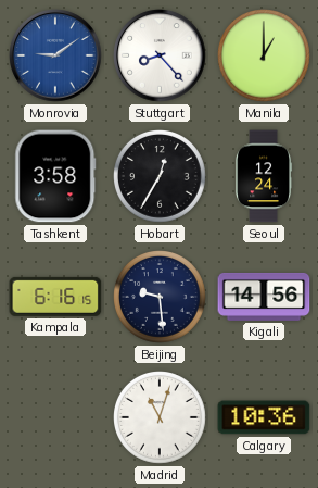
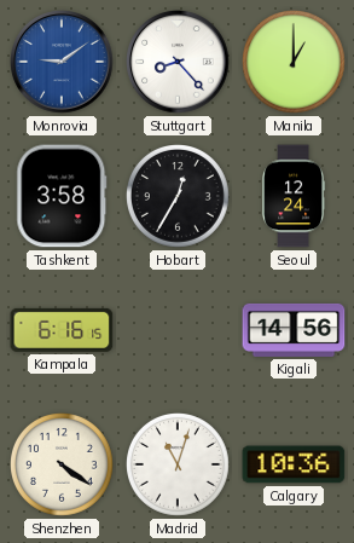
Beijing: 9:29 -> none
Shenzhen: none -> 4:21
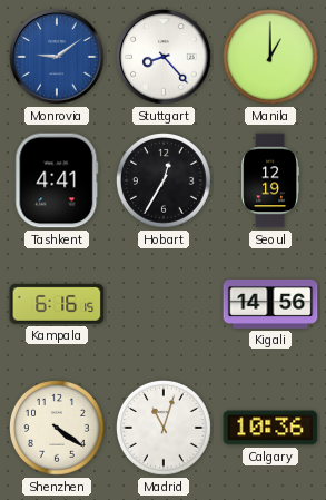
Tashkent: 3:58 -> 4:41
Seoul: 12:24 -> 12:19
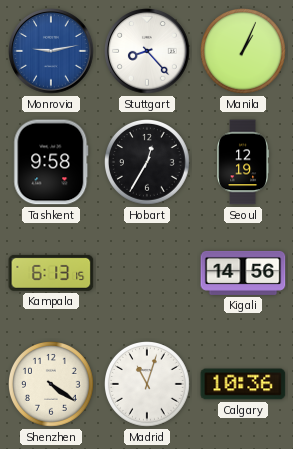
Monrovia: 9:09 -> 9:13
Manila: 1:00 -> 1:04
Tashkent: 4:41 -> 9:58
Kampala: 6:16 -> 6:13
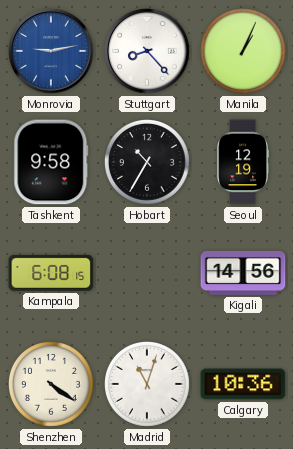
Hobart: 12:35 -> 10:35
Kampala: 6:13 -> 6:08
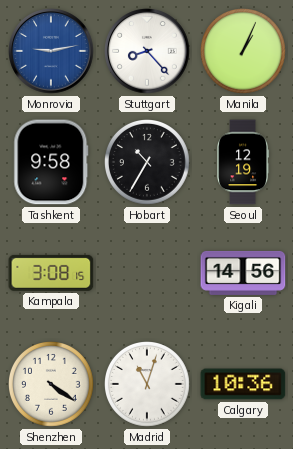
Kampala: 6:08 -> 3:08
